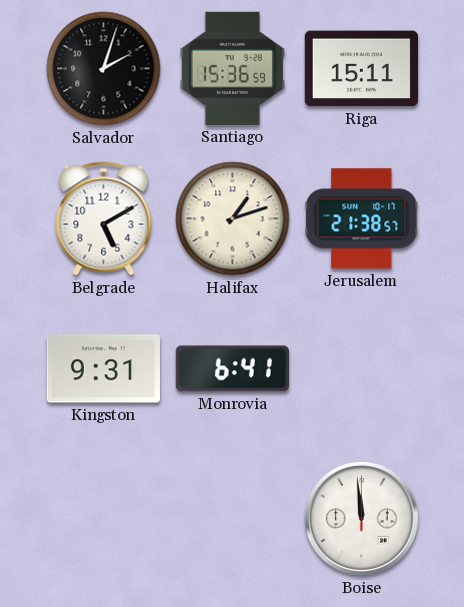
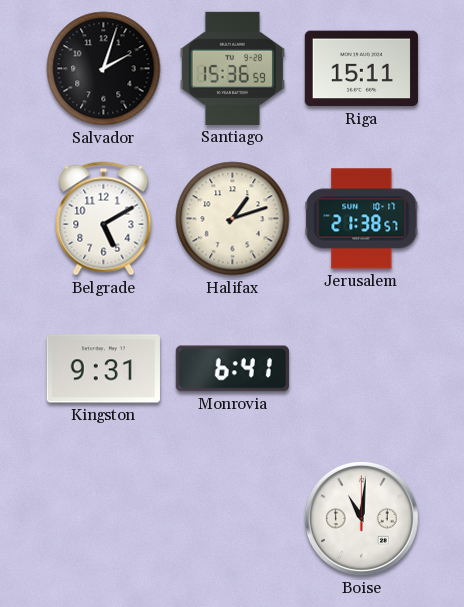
Boise: 11:59 -> 11:01
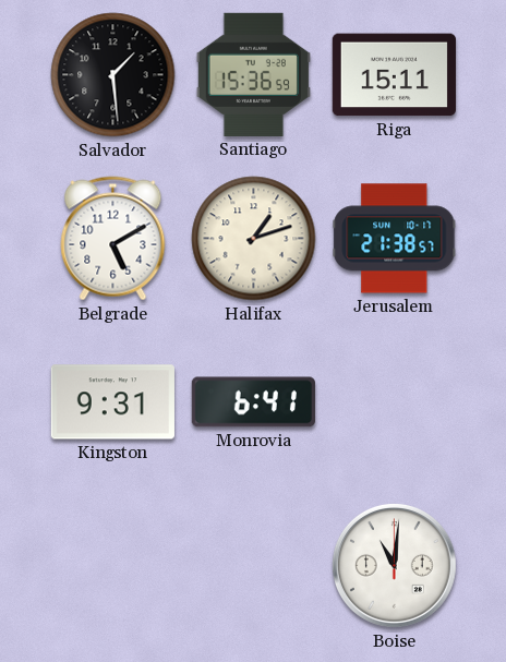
Salvador: 2:03 -> 1:29
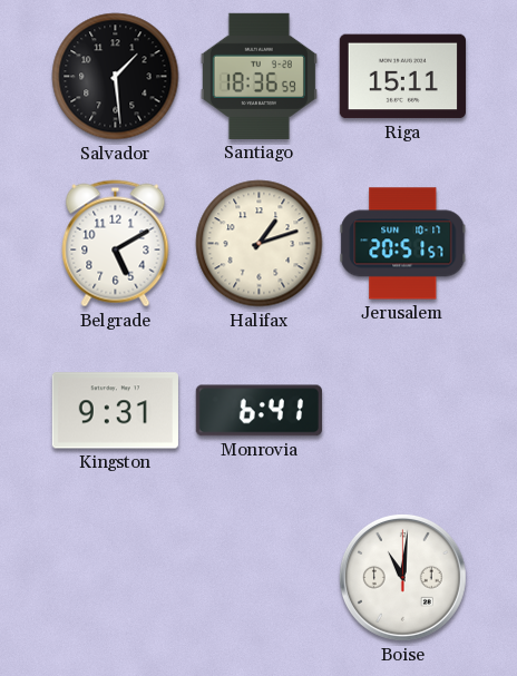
Santiago: 15:36 -> 18:36
Jerusalem: 21:38 -> 20:51
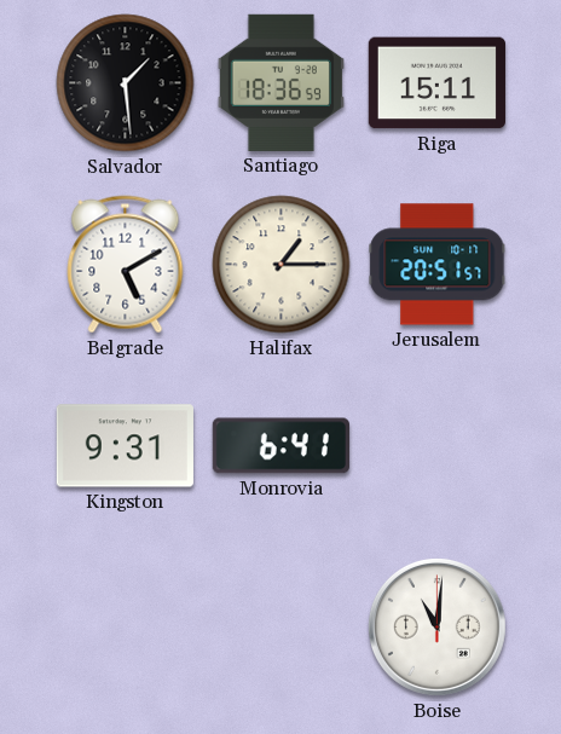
Halifax: 1:12 -> 1:15
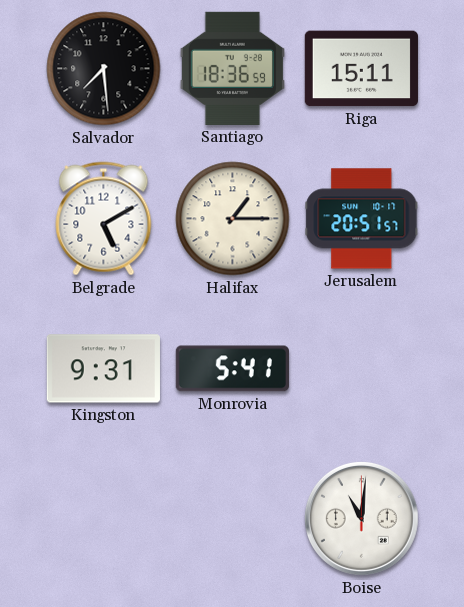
Salvador: 1:29 -> 7:29
Monrovia: 6:41 -> 5:41
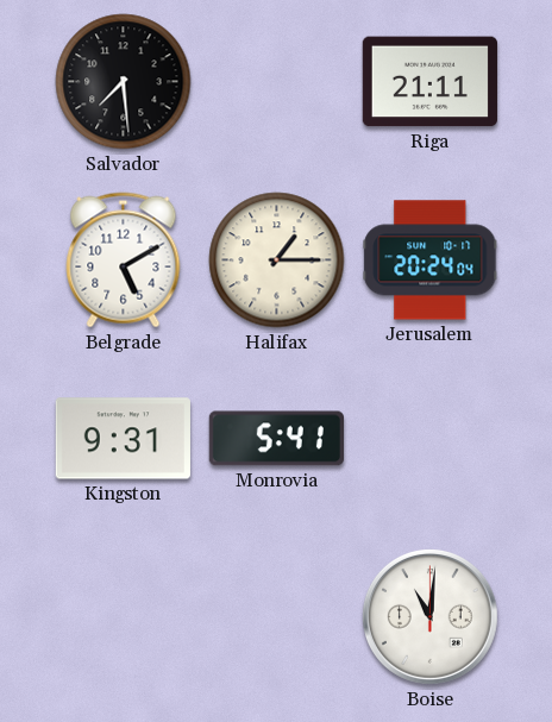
Santiago: 18:36 -> none
Riga: 15:11 -> 21:11
Jerusalem: 20:51 -> 20:24
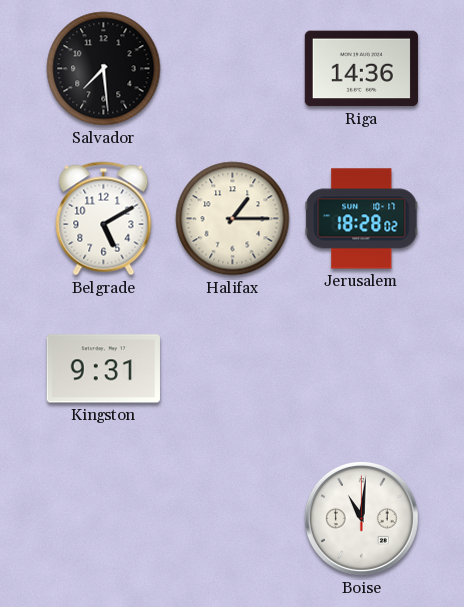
Riga: 21:11 -> 14:36
Jerusalem: 20:24 -> 18:28
Monrovia: 5:41 -> none
